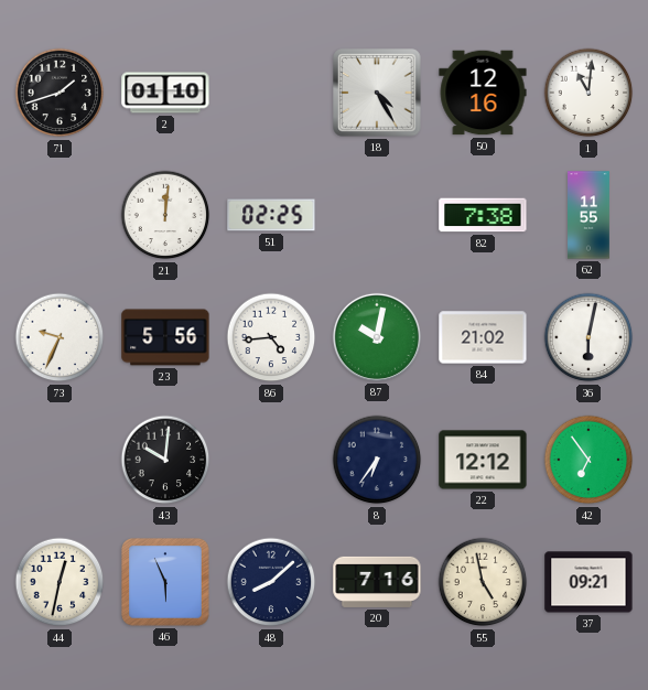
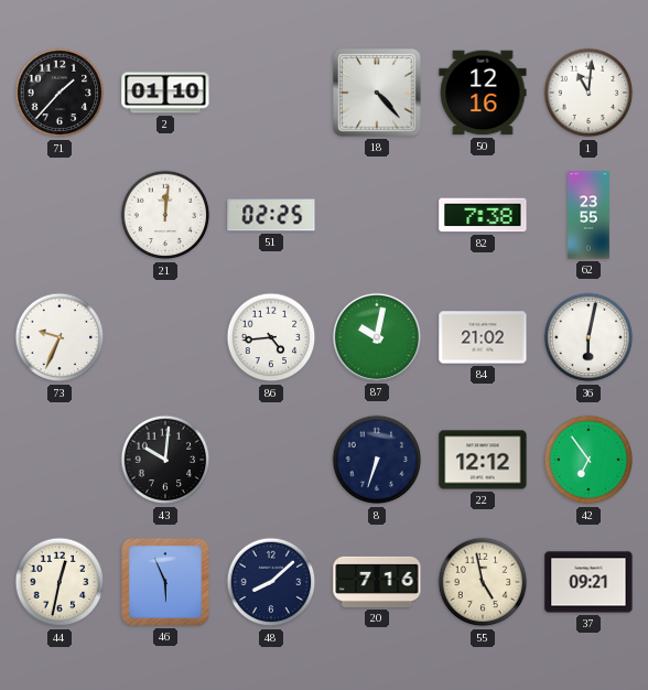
71: 1:42 -> 1:37
18: 4:25 -> 4:23
62: 11:55 -> 23:55
23: 5:56 -> none
8: 6:36 -> 6:33
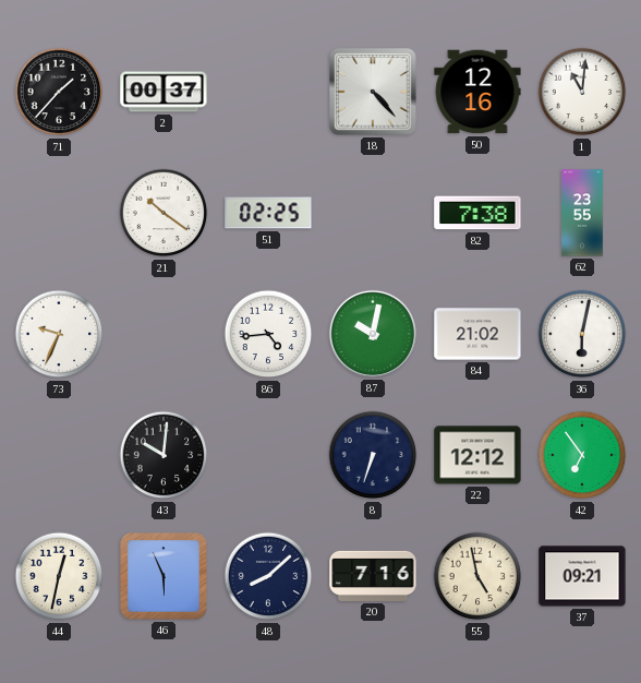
2: 01:10 -> 00:37
21: 12:01 -> 10:21
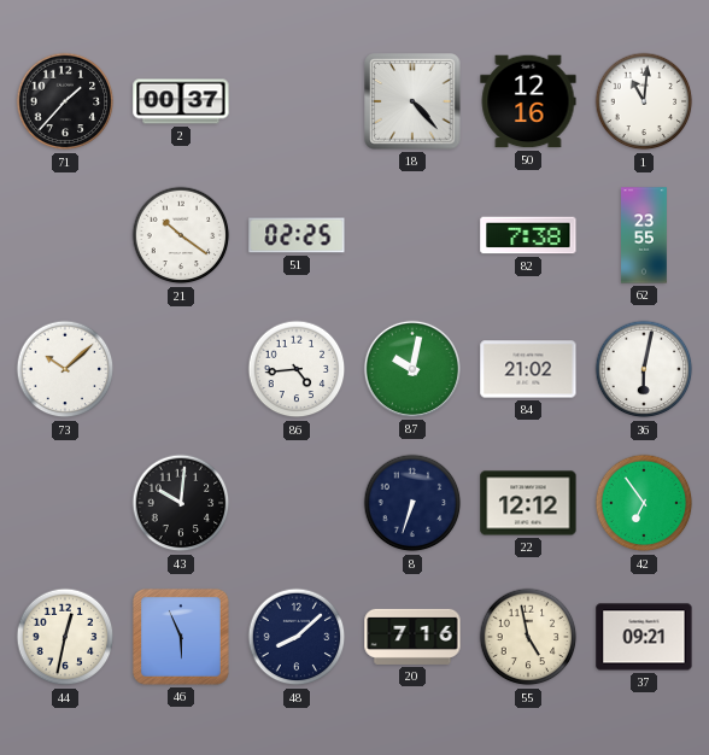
73: 9:34 -> 10:08
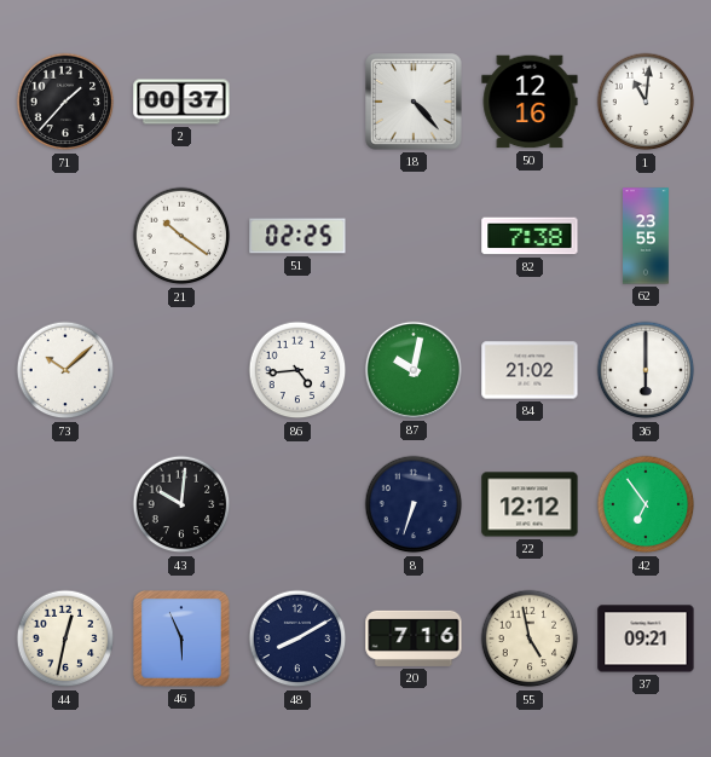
36: 6:02 -> 6:00
48: 8:08 -> 8:10
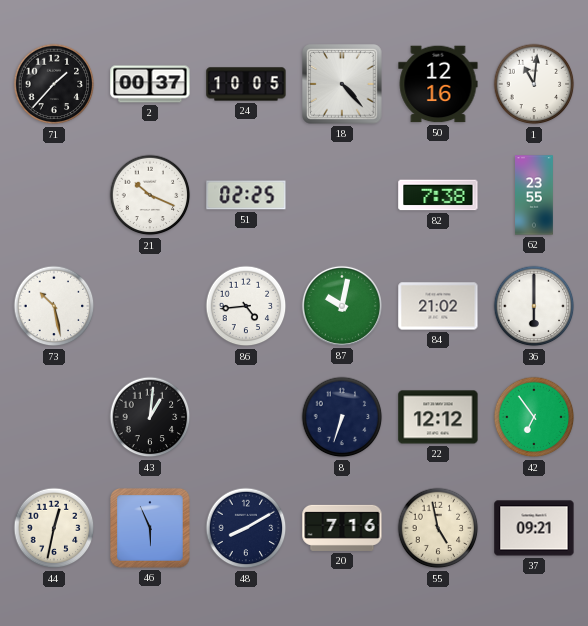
24: none -> 10:05
21: 10:21 -> 10:19
73: 10:08 -> 10:28
43: 10:01 -> 1:01
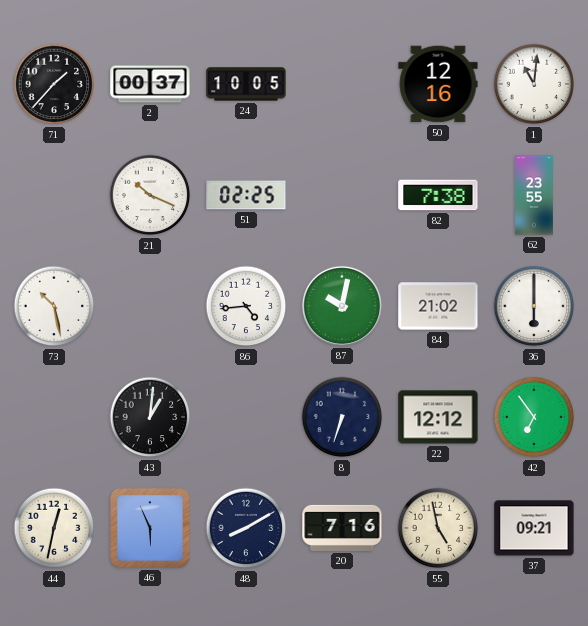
18: 4:23 -> none
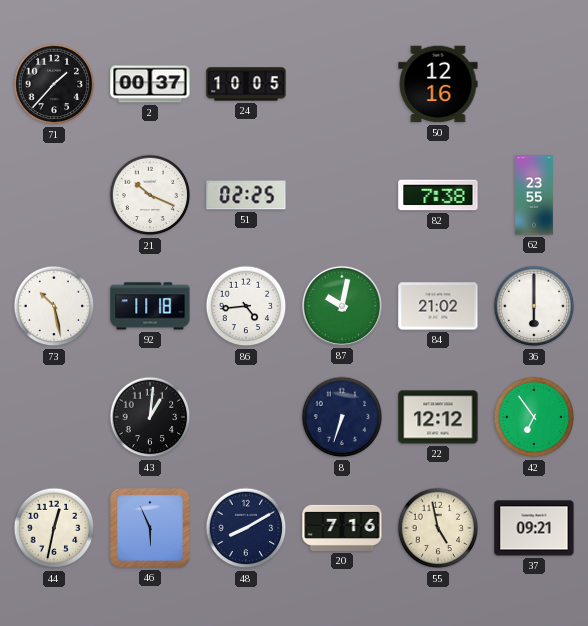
1: 11:01 -> none
92: none -> 11:18
